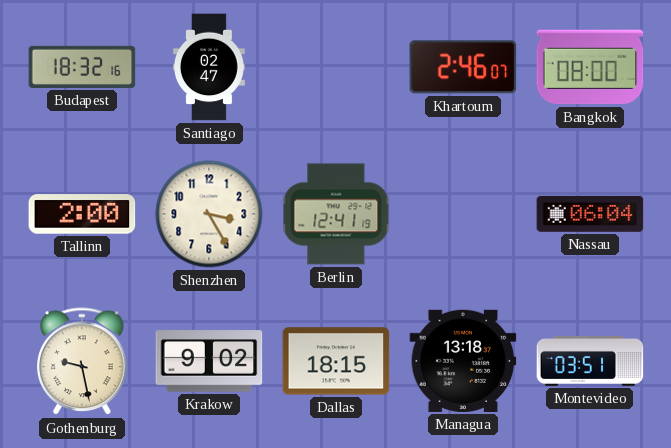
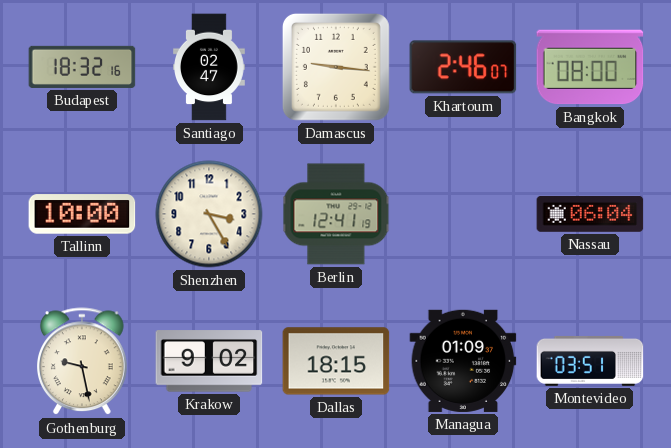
Damascus: none -> 9:16
Tallinn: 2:00 -> 10:00
Managua: 13:18 -> 01:09
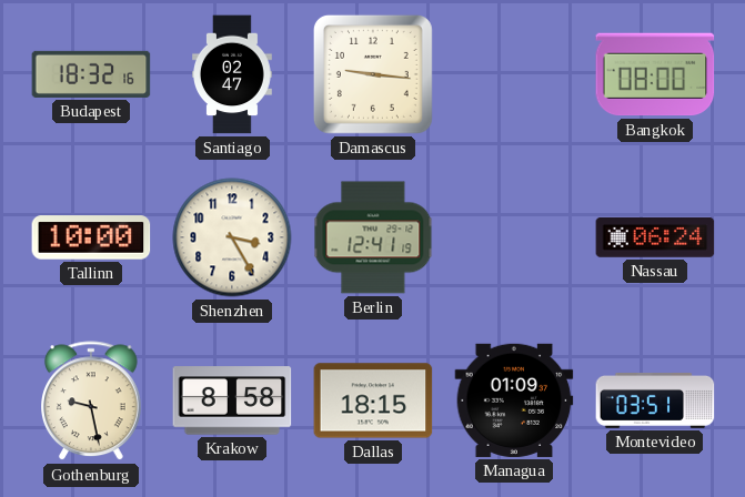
Khartoum: 2:46 -> none
Nassau: 06:04 -> 06:24
Krakow: 9:02 -> 8:58
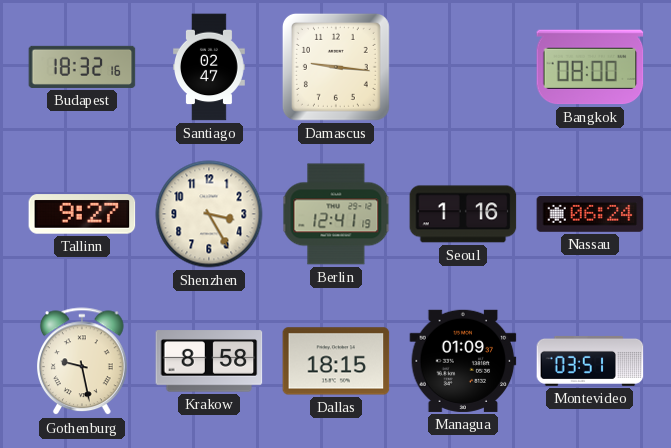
Tallinn: 10:00 -> 9:27
Seoul: none -> 1:16
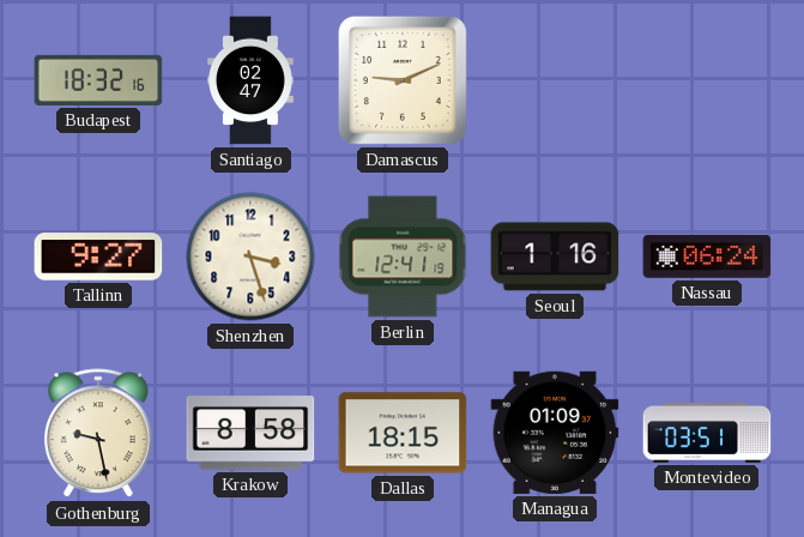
Damascus: 9:16 -> 9:11
Bangkok: 08:00 -> none
Shenzhen: 3:25 -> 3:27
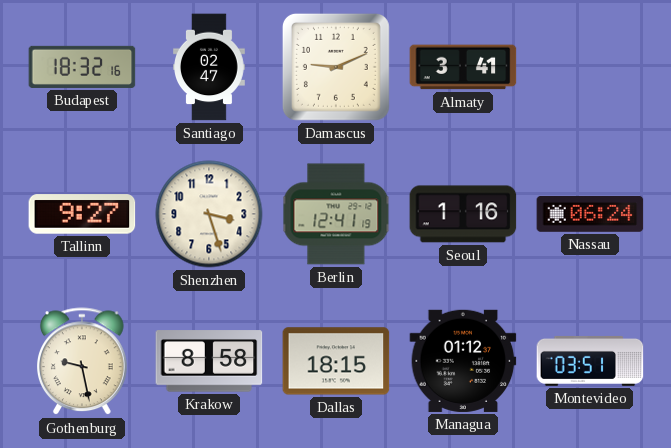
Almaty: none -> 3:41
Managua: 01:09 -> 01:12
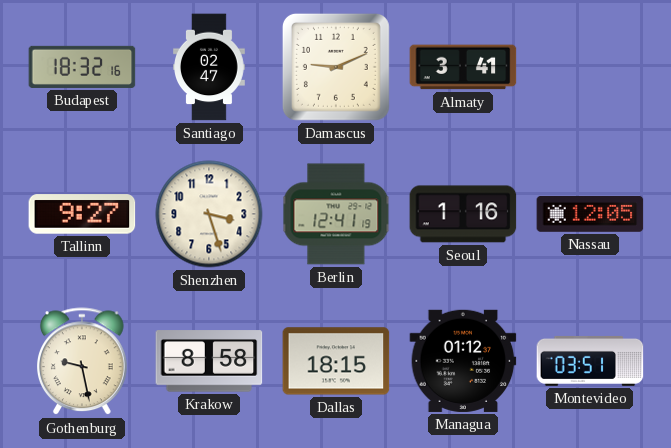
Nassau: 06:24 -> 12:05
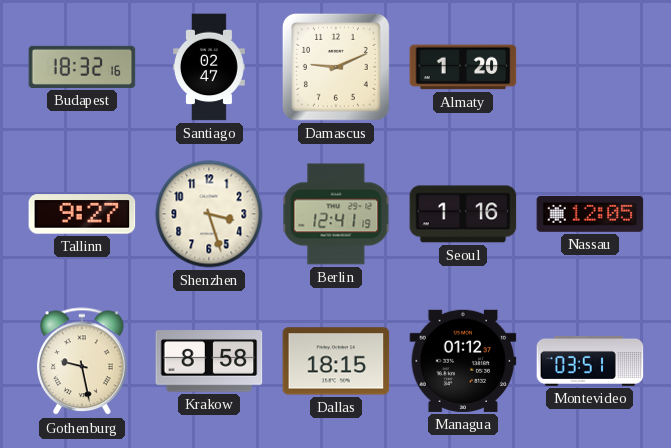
Almaty: 3:41 -> 1:20
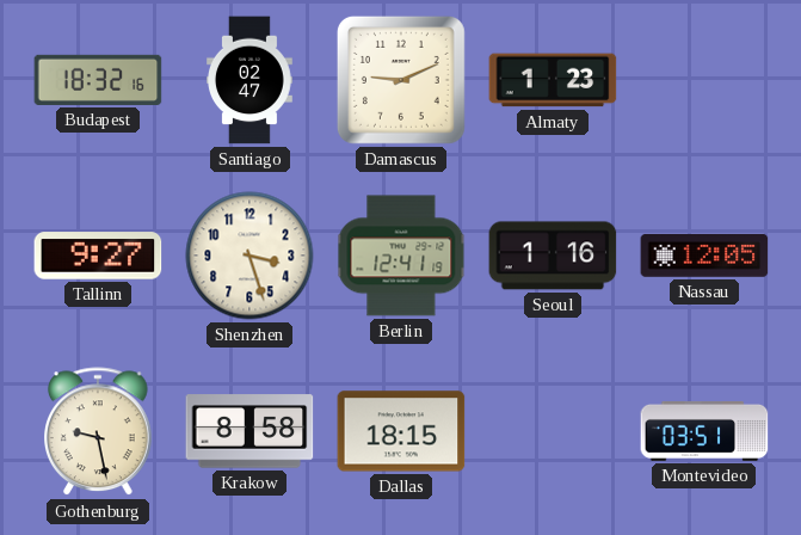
Almaty: 1:20 -> 1:23
Managua: 01:12 -> none
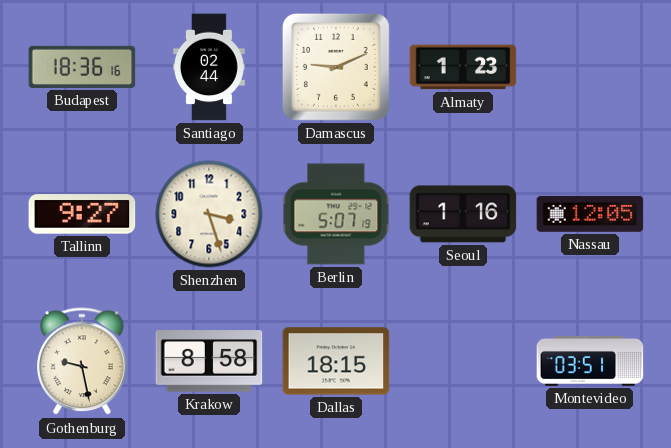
Budapest: 18:32 -> 18:36
Santiago: 02:47 -> 02:44
Berlin: 12:41 -> 5:07
